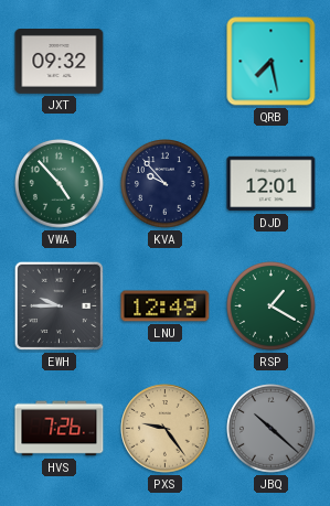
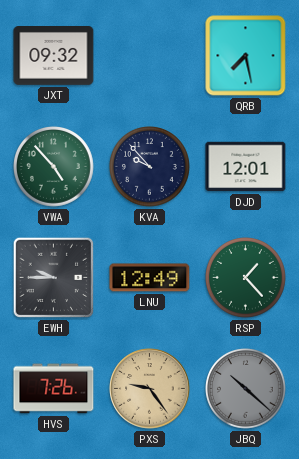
RSP: 1:20 -> 1:23
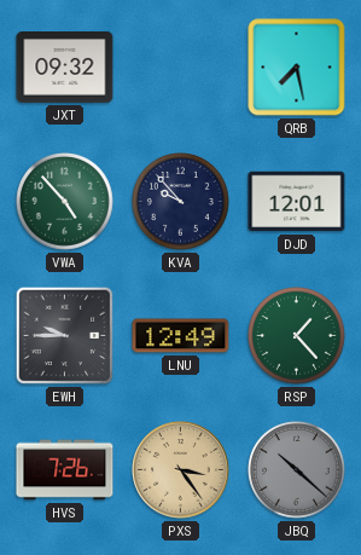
PXS: 9:24 -> 3:24
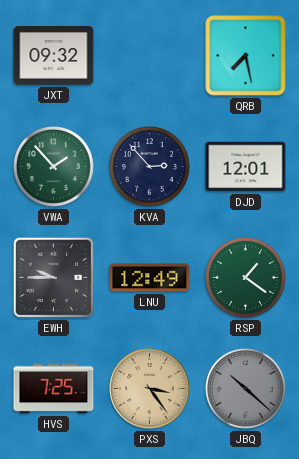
VWA: 4:53 -> 1:53
KVA: 9:53 -> 2:53
RSP: 1:23 -> 1:21
HVS: 7:26 -> 7:25
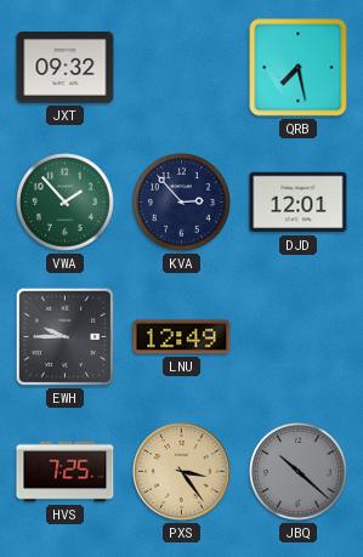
RSP: 1:21 -> none
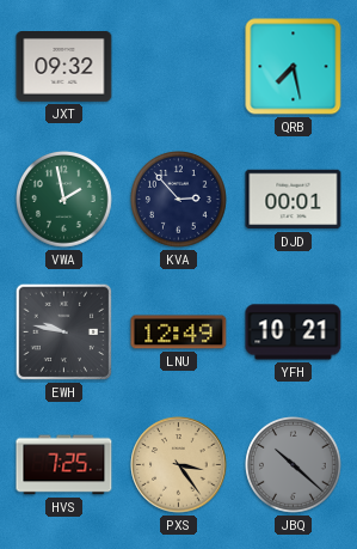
VWA: 1:53 -> 1:58
DJD: 12:01 -> 00:01
EWH: 9:45 -> 9:47
YFH: none -> 10:21
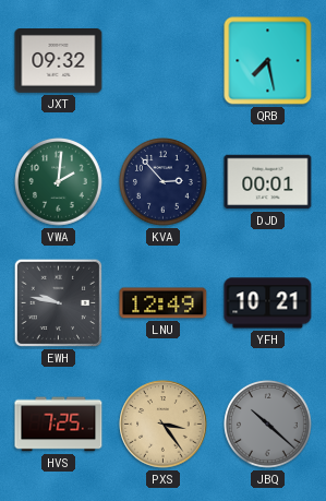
VWA: 1:58 -> 2:01
